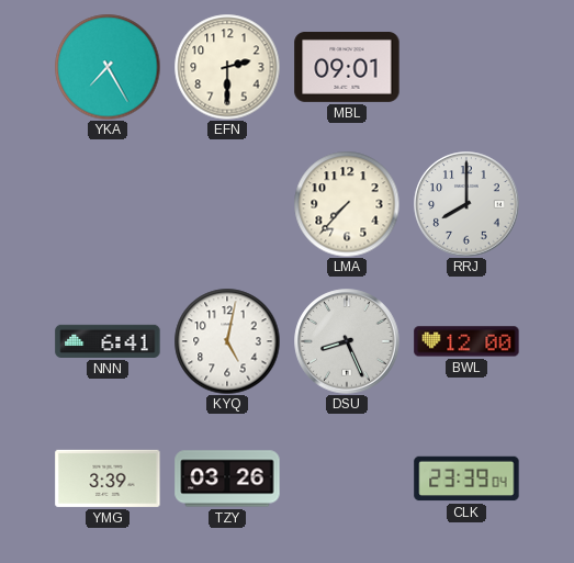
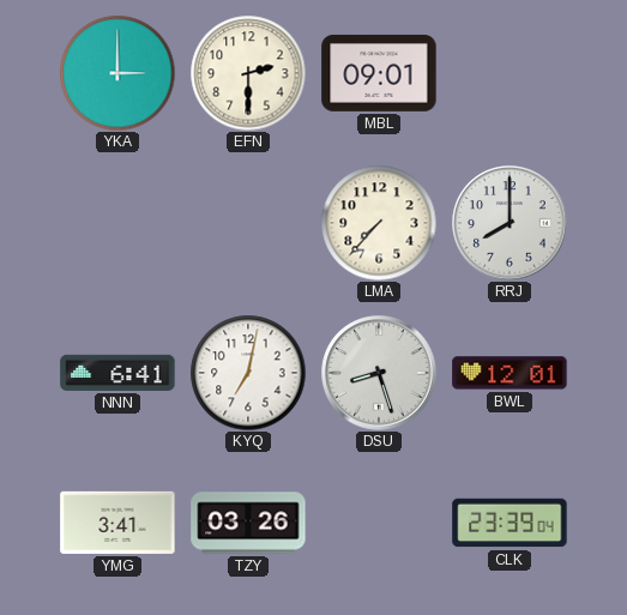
YKA: 7:25 -> 3:00
KYQ: 5:02 -> 7:02
DSU: 8:26 -> 8:27
BWL: 12:00 -> 12:01
YMG: 3:39 -> 3:41
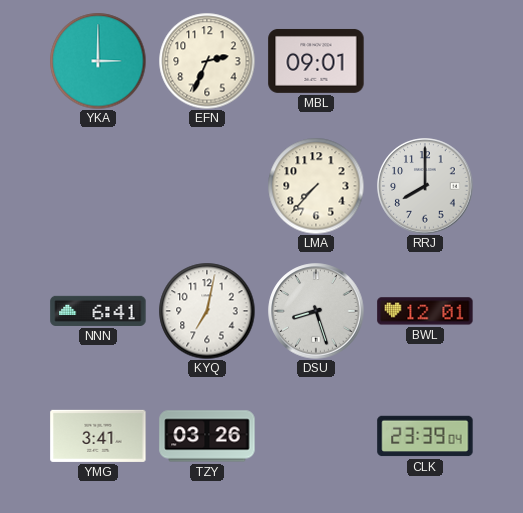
EFN: 2:30 -> 2:34
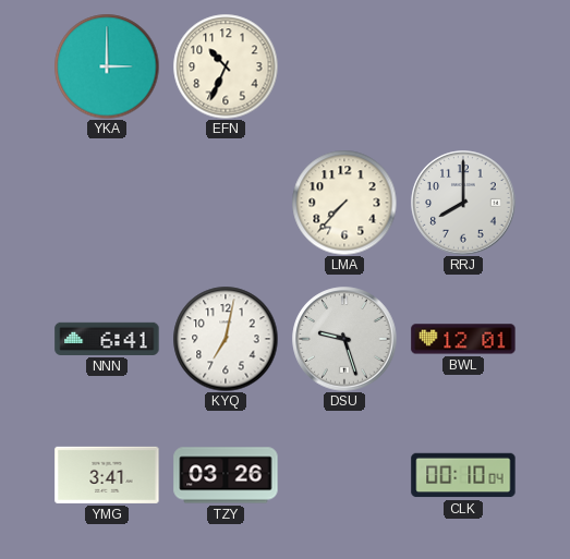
EFN: 2:34 -> 10:34
MBL: 09:01 -> none
DSU: 8:27 -> 9:27
CLK: 23:39 -> 00:10
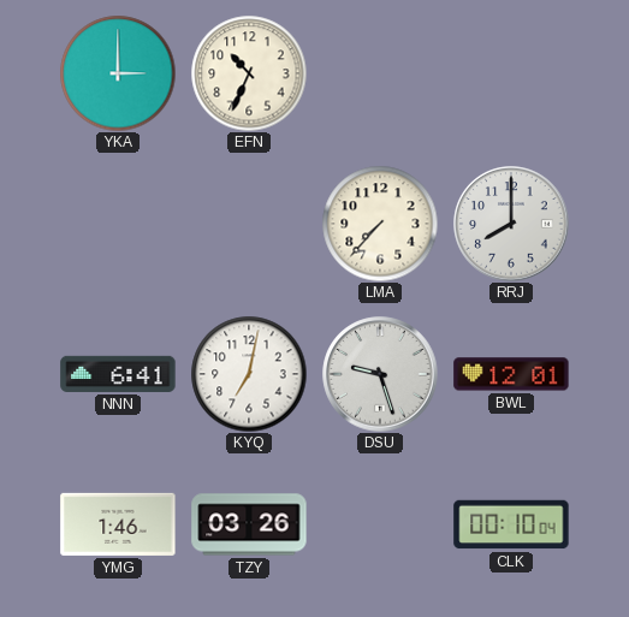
YMG: 3:41 -> 1:46
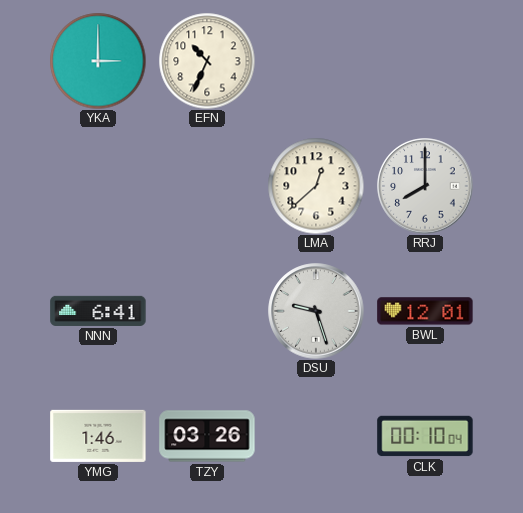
LMA: 7:37 -> 12:38
KYQ: 7:02 -> none
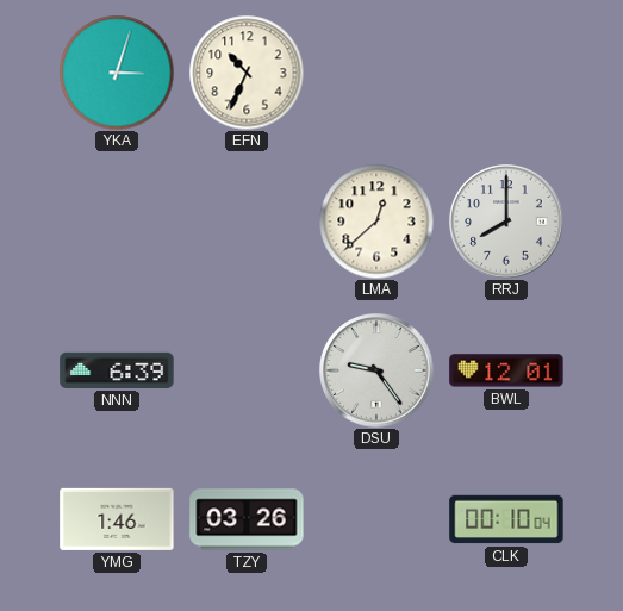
YKA: 3:00 -> 3:03
NNN: 6:41 -> 6:39
DSU: 9:27 -> 9:24
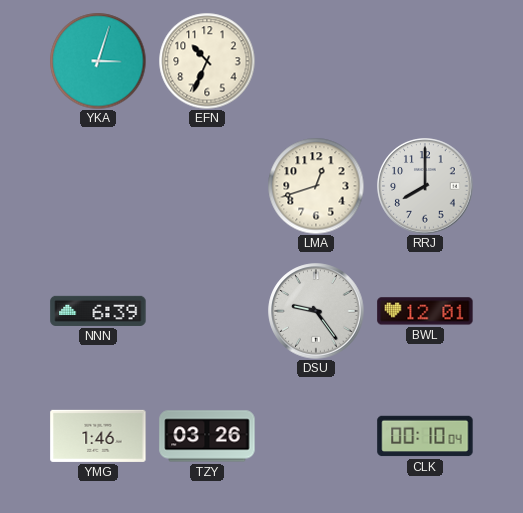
LMA: 12:38 -> 12:42
